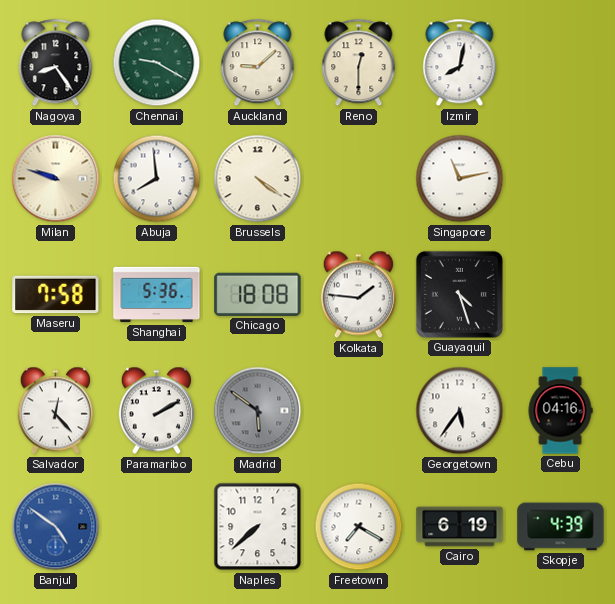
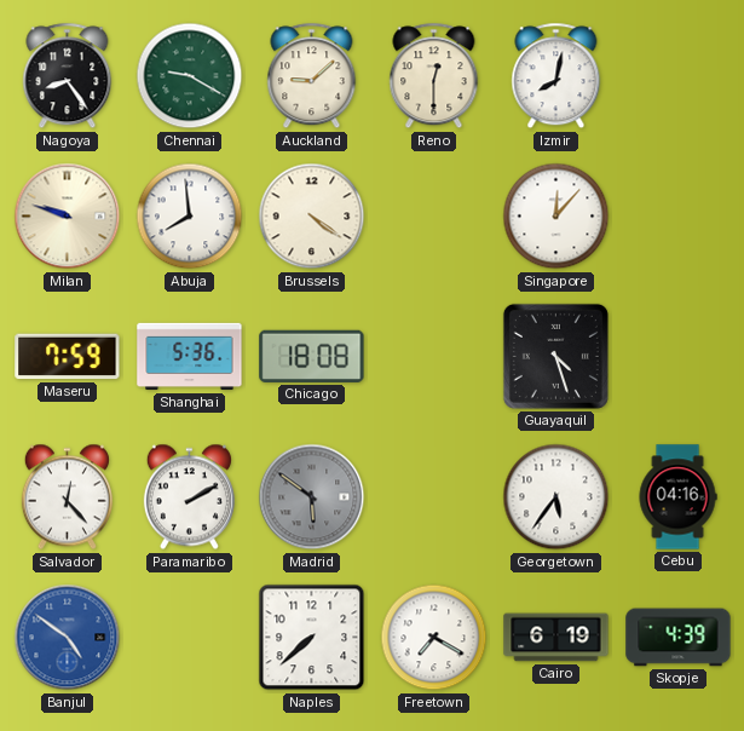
Singapore: 11:13 -> 12:07
Maseru: 7:58 -> 7:59
Kolkata: 1:46 -> none
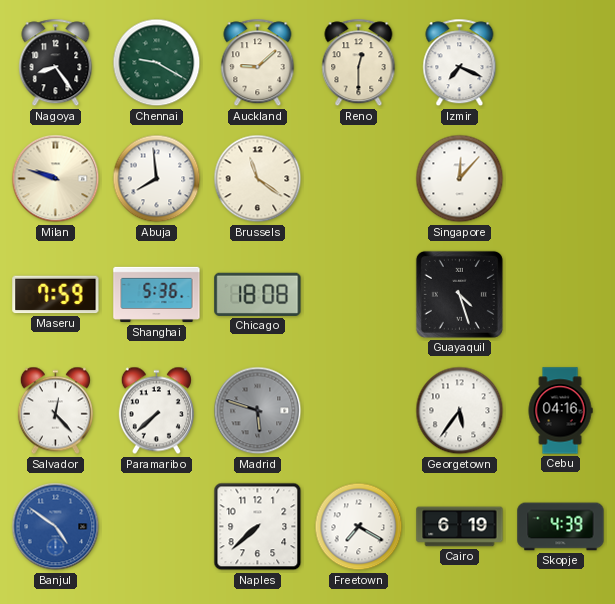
Izmir: 8:02 -> 7:19
Brussels: 4:21 -> 11:21
Paramaribo: 2:10 -> 7:38
Madrid: 5:51 -> 5:48
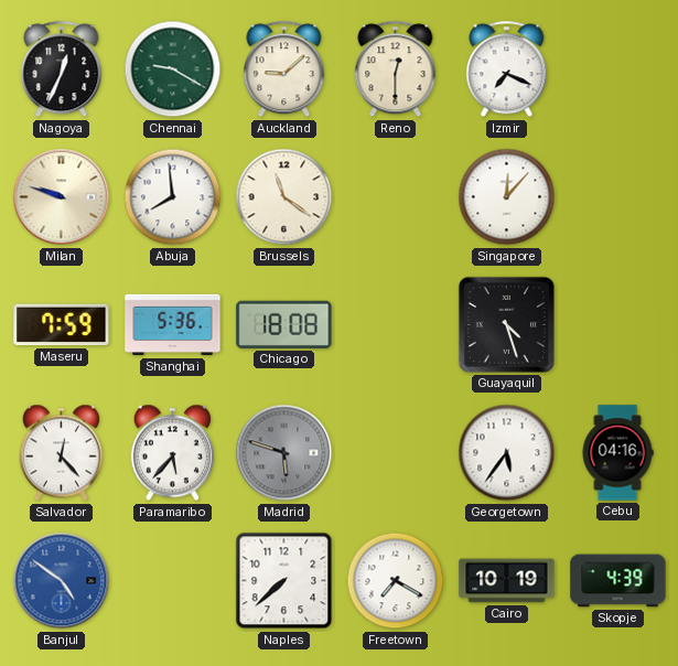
Nagoya: 8:24 -> 12:34
Paramaribo: 7:38 -> 5:37
Cairo: 6:19 -> 10:19
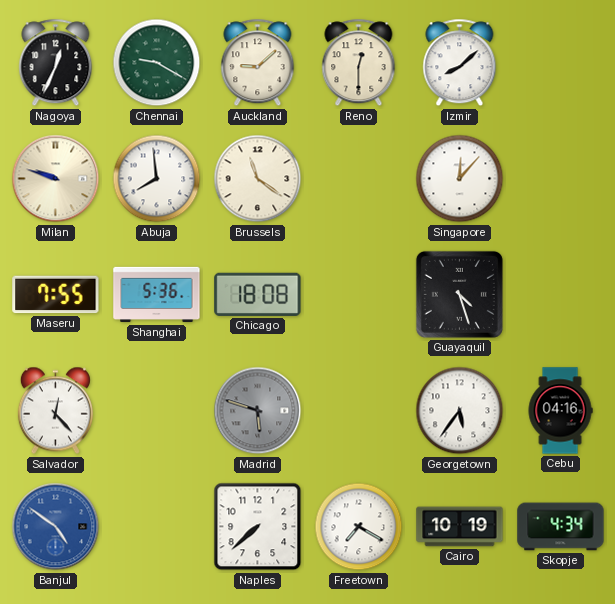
Izmir: 7:19 -> 8:08
Maseru: 7:59 -> 7:55
Paramaribo: 5:37 -> none
Skopje: 4:39 -> 4:34
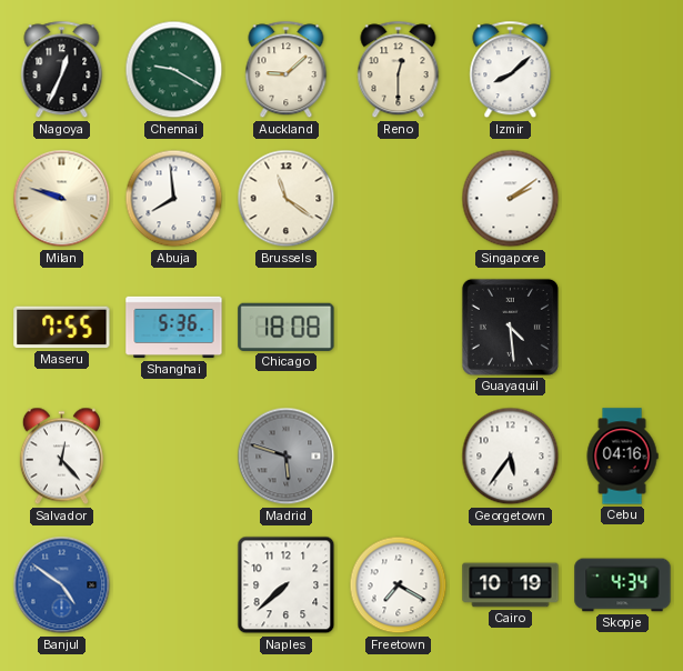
Singapore: 12:07 -> 2:09
Guayaquil: 4:27 -> 4:29
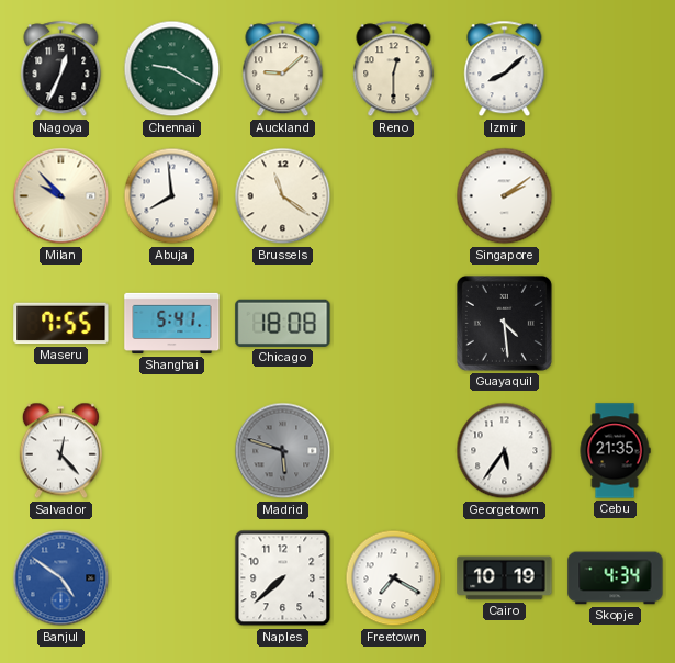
Milan: 9:48 -> 9:53
Shanghai: 5:36 -> 5:41
Cebu: 04:16 -> 21:35
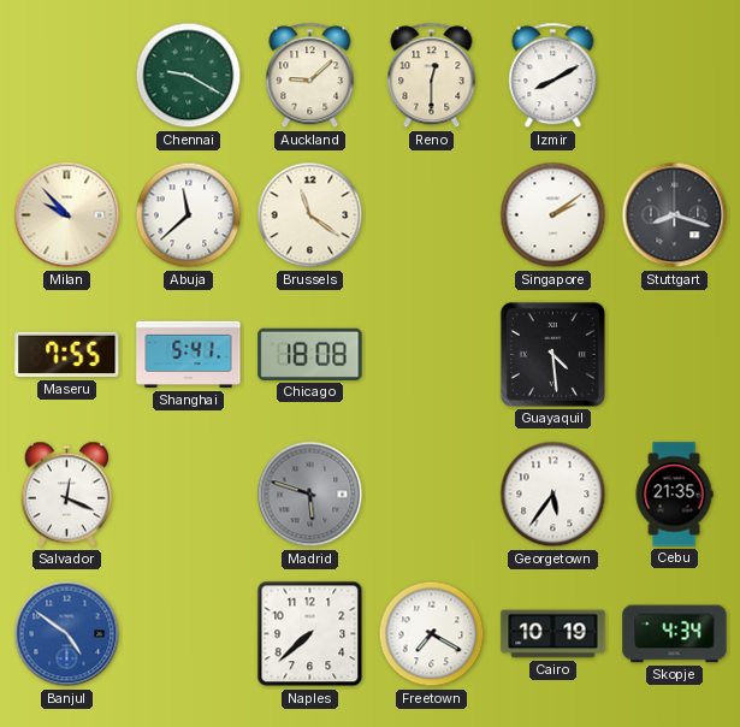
Nagoya: 12:34 -> none
Izmir: 8:08 -> 8:10
Abuja: 7:59 -> 11:38
Stuttgart: none -> 8:18
Salvador: 12:23 -> 12:19
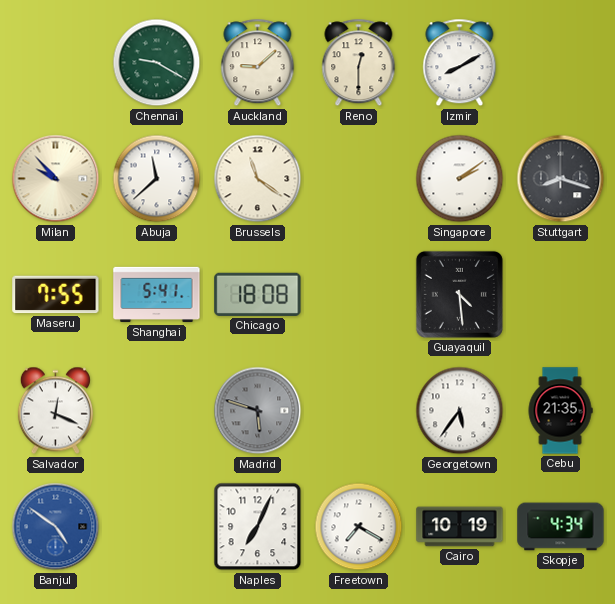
Naples: 7:38 -> 7:04
